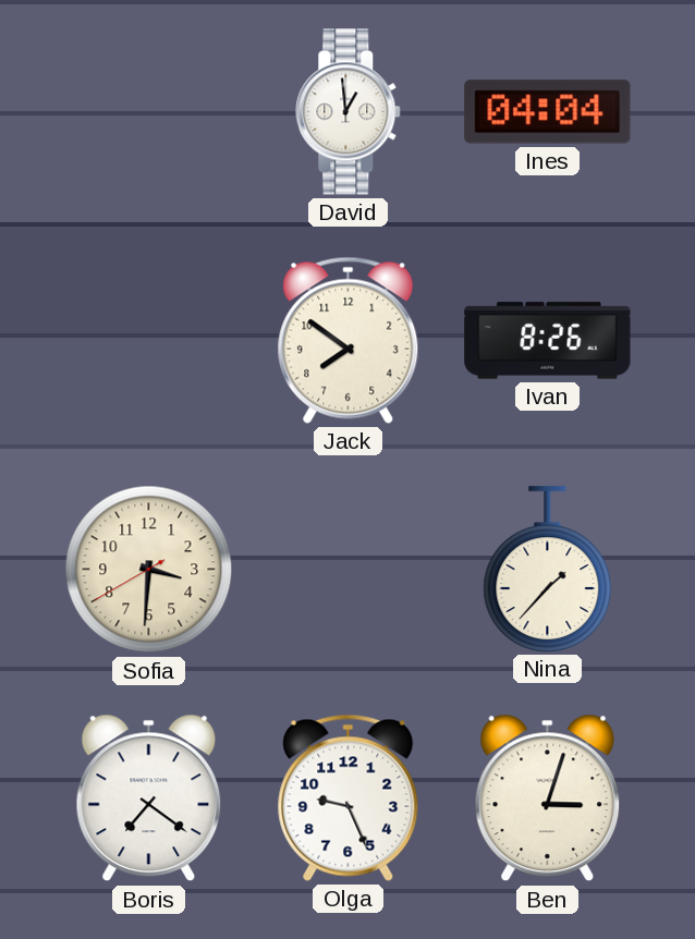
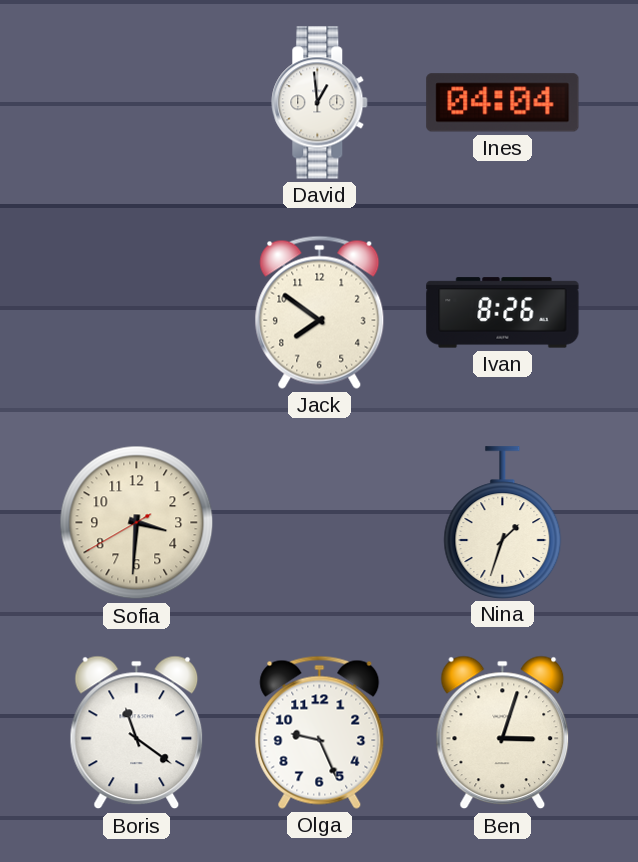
Nina: 1:37 -> 1:33
Boris: 7:21 -> 11:21
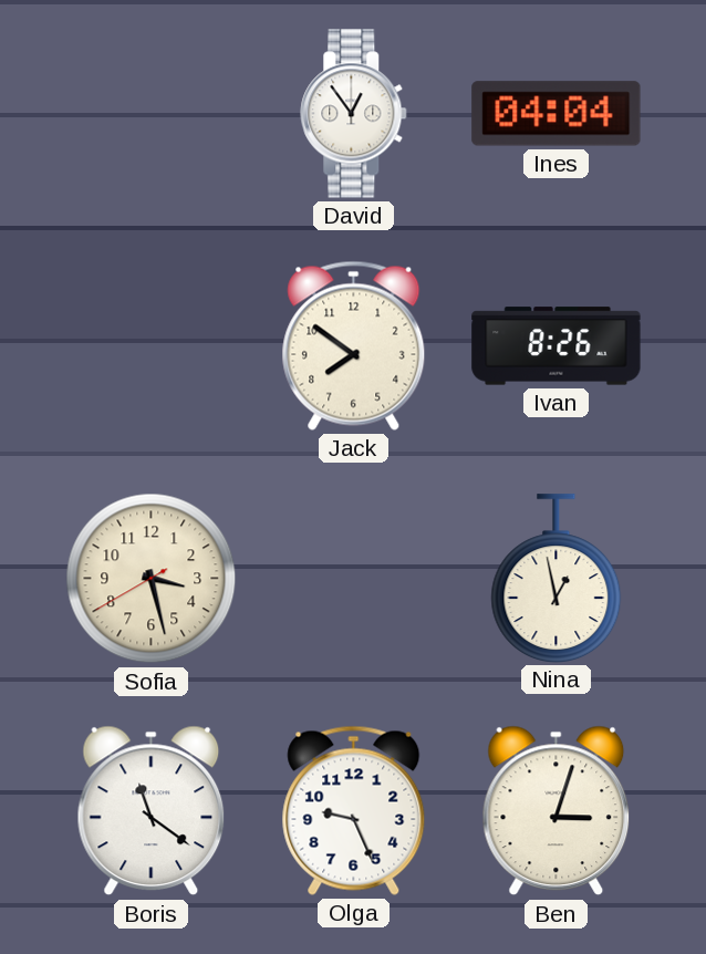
David: 12:59 -> 12:54
Sofia: 3:30 -> 3:27
Nina: 1:33 -> 12:58
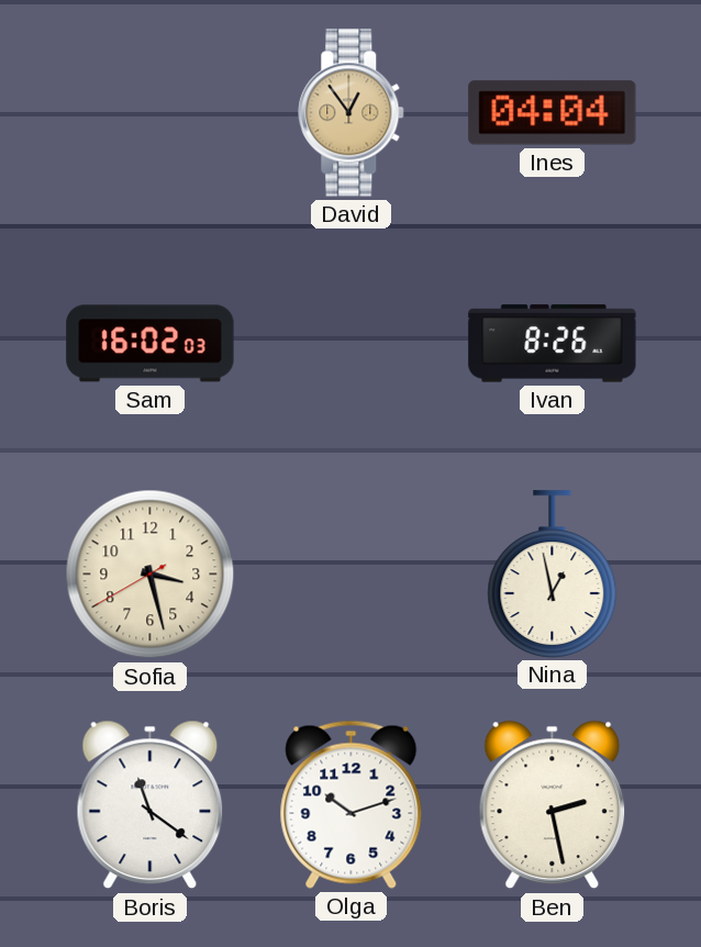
David dial: white -> champagne
Sam: none -> 16:02
Jack: 7:51 -> none
Olga: 9:26 -> 10:12
Ben: 3:03 -> 2:28
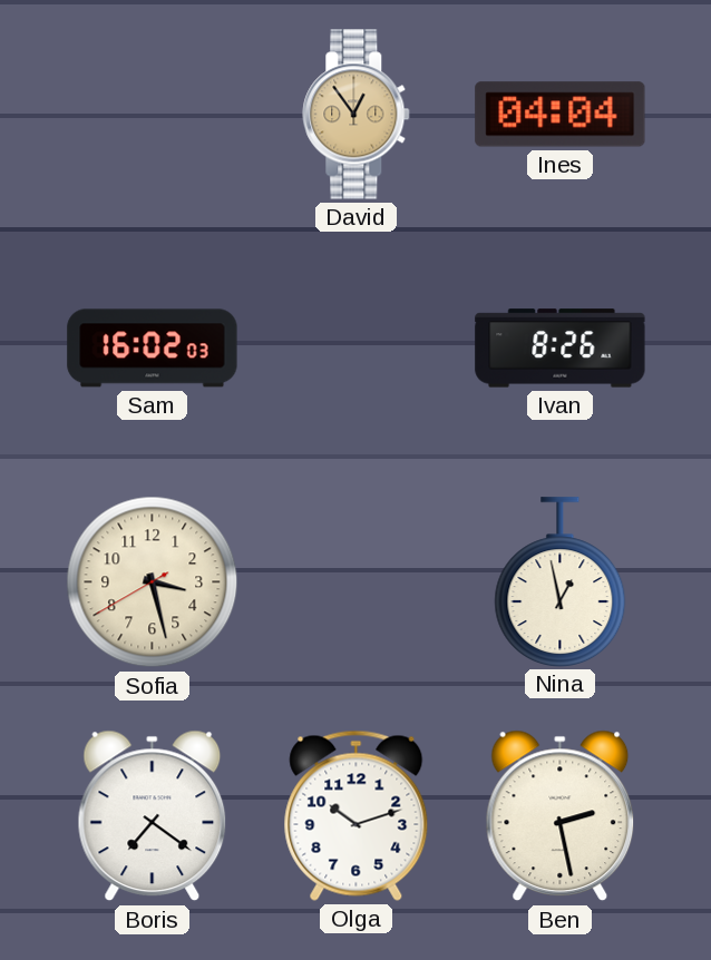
Boris: 11:21 -> 7:21
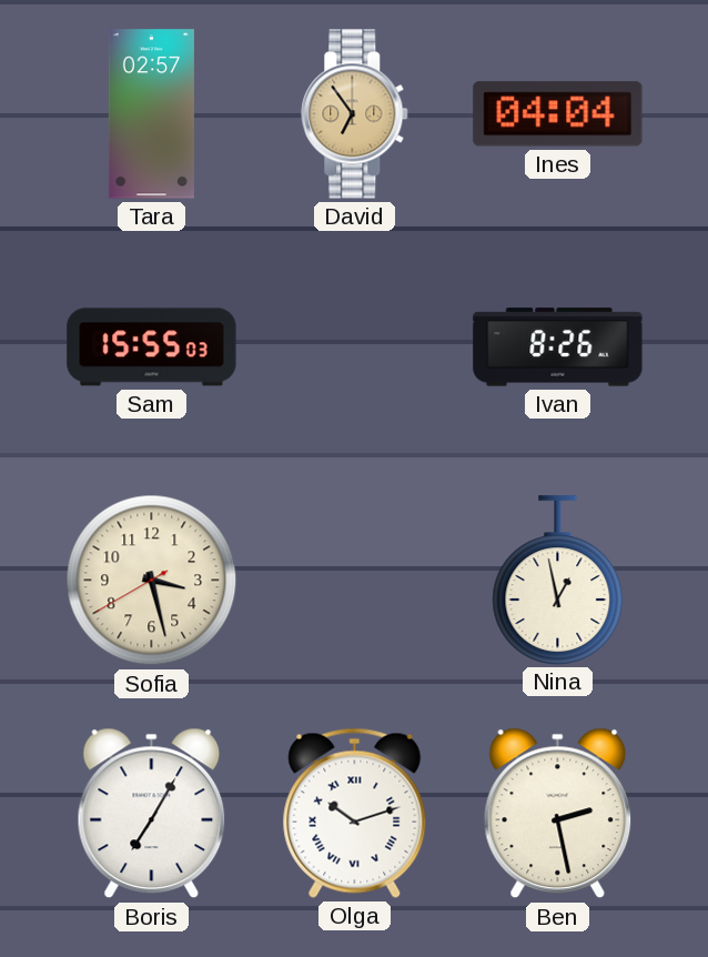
Tara: none -> 02:57
David: 12:54 -> 6:54
Sam: 16:02 -> 15:55
Boris: 7:21 -> 7:05
Olga numerals: Arabic -> Roman
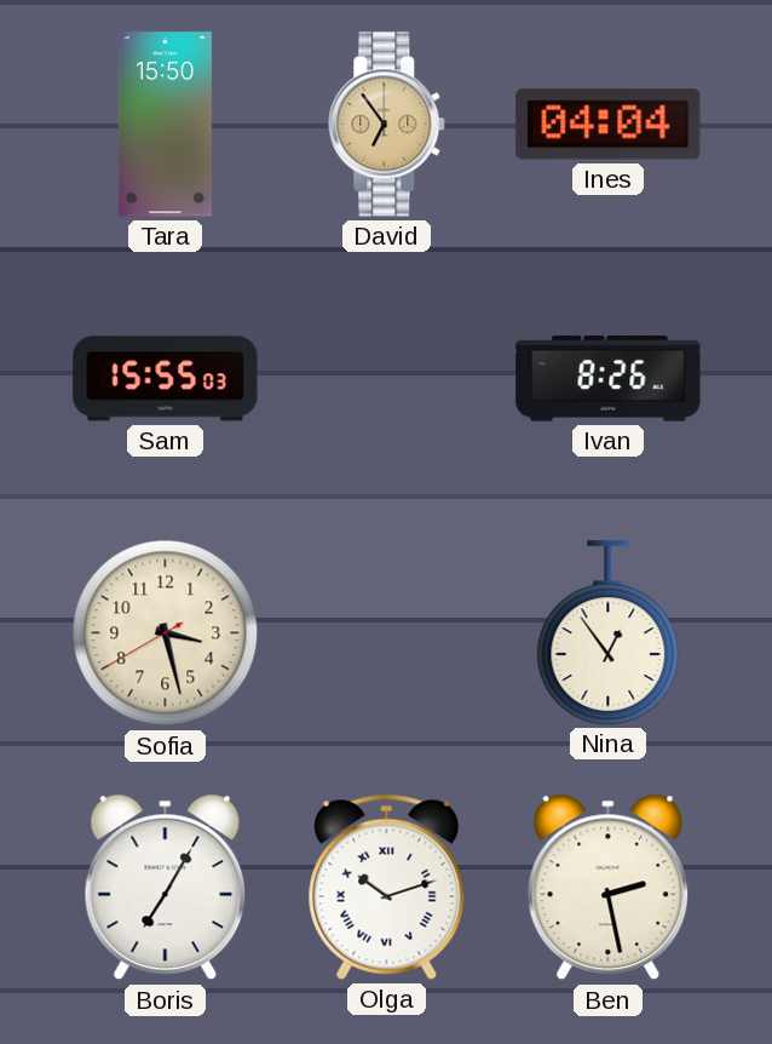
Tara: 02:57 -> 15:50
Nina: 12:58 -> 12:54
